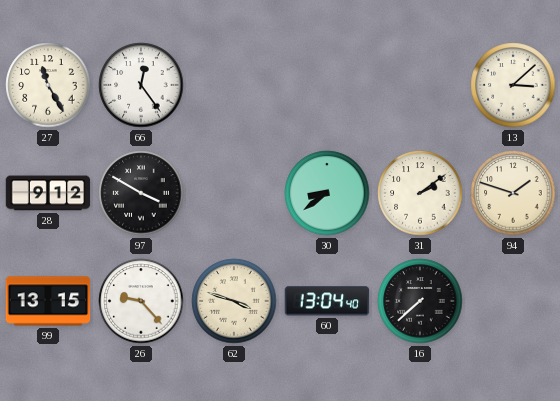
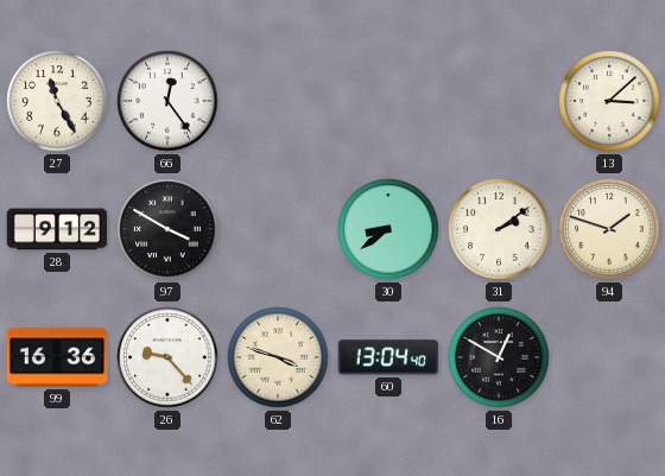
99: 13:15 -> 16:36
16: 7:38 -> 12:50
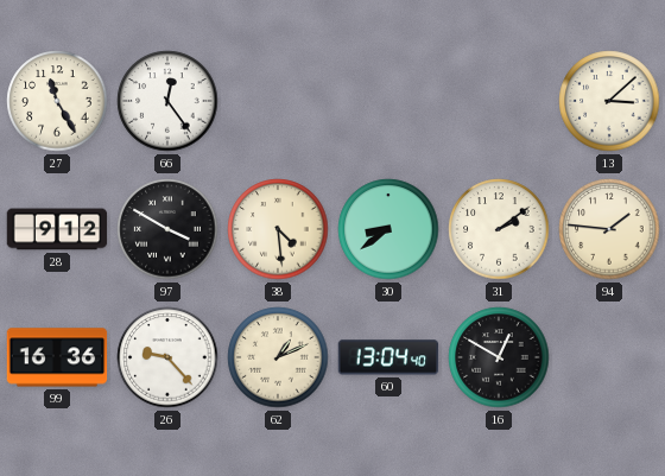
38: none -> 4:29
94: 1:48 -> 1:46
62: 3:48 -> 1:11
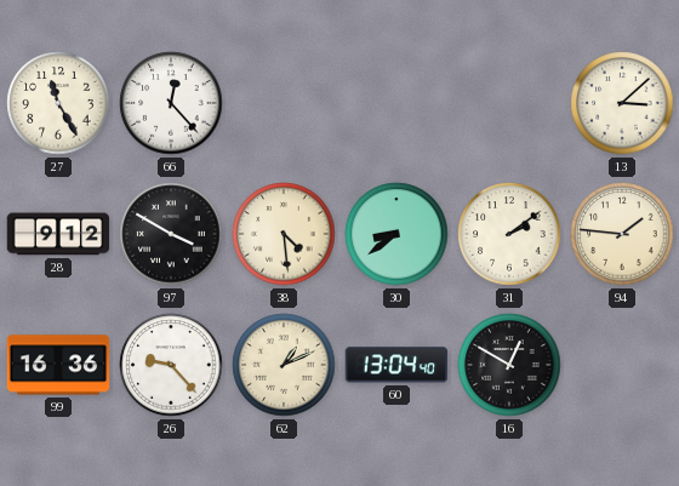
66: 12:24 -> 12:23
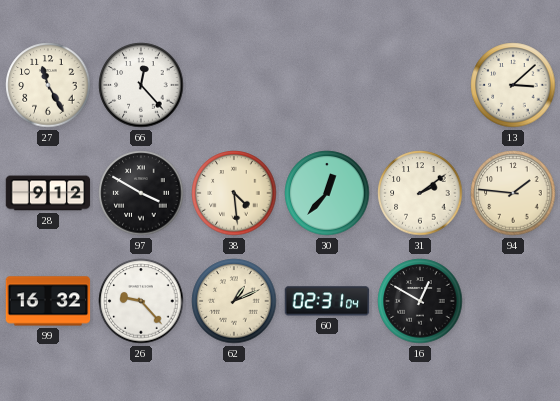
30: 8:39 -> 12:37
99: 16:36 -> 16:32
60: 13:04 -> 02:31
